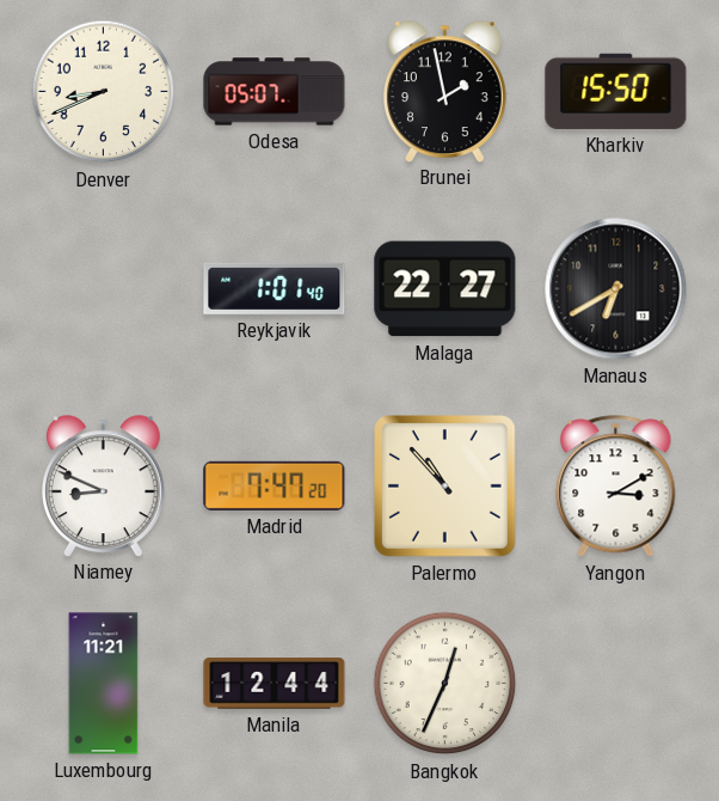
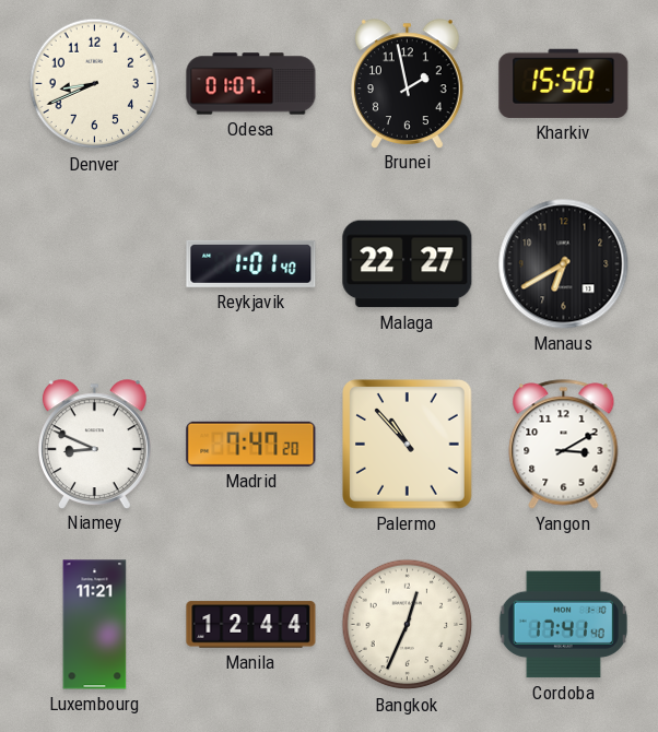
Odesa: 05:07 -> 01:07
Cordoba: none -> 17:41
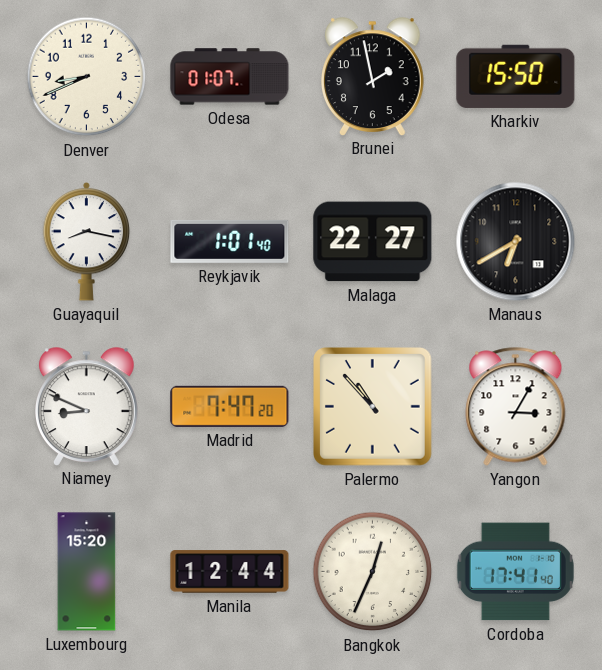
Guayaquil: none -> 8:17
Yangon: 3:10 -> 3:05
Luxembourg: 11:21 -> 15:20
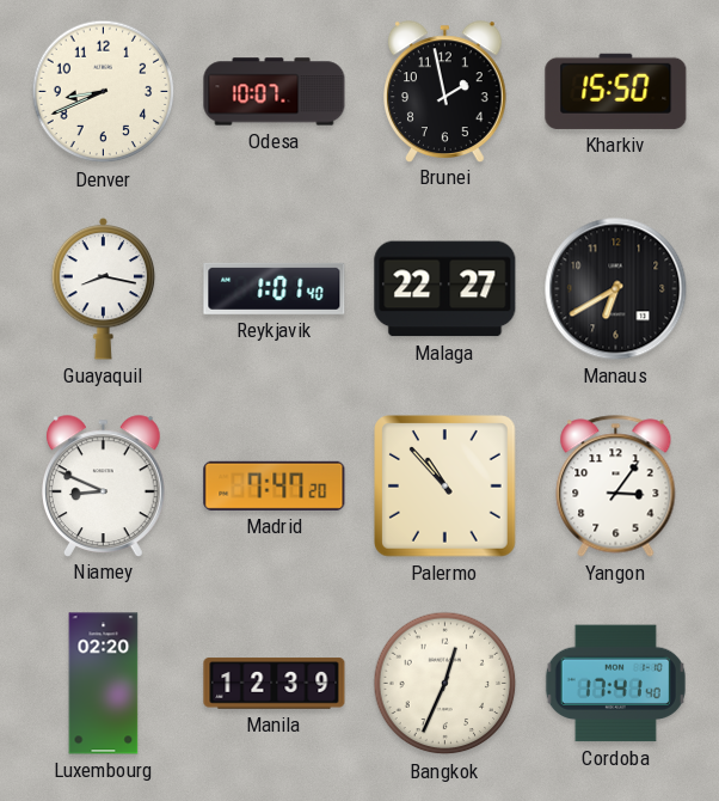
Odesa: 01:07 -> 10:07
Yangon: 3:05 -> 3:06
Luxembourg: 15:20 -> 02:20
Manila: 12:44 -> 12:39
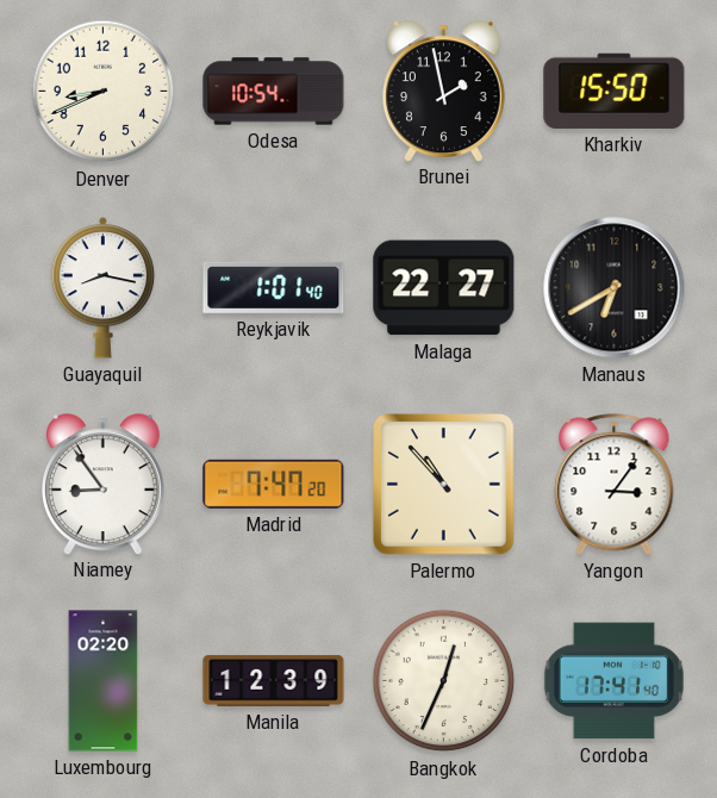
Odesa: 10:07 -> 10:54
Niamey: 8:49 -> 8:54
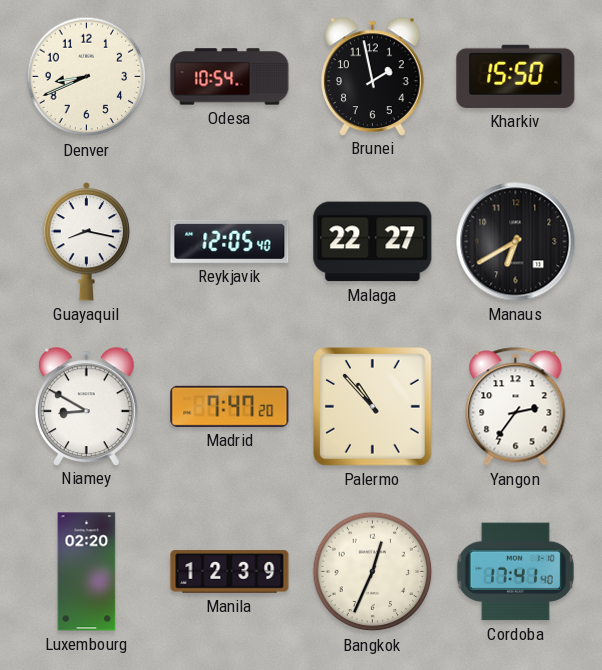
Reykjavik: 1:01 -> 12:05
Niamey: 8:54 -> 8:50
Yangon: 3:06 -> 2:36
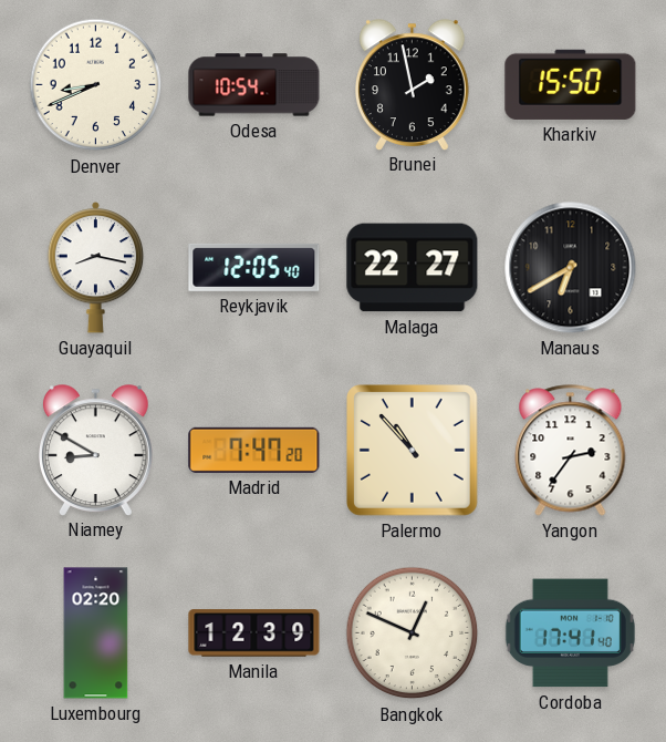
Bangkok: 12:34 -> 12:49
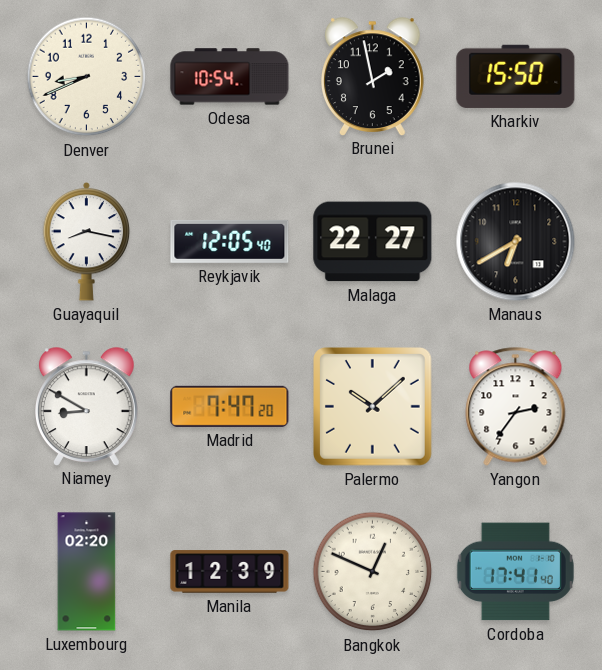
Palermo: 10:53 -> 10:08
